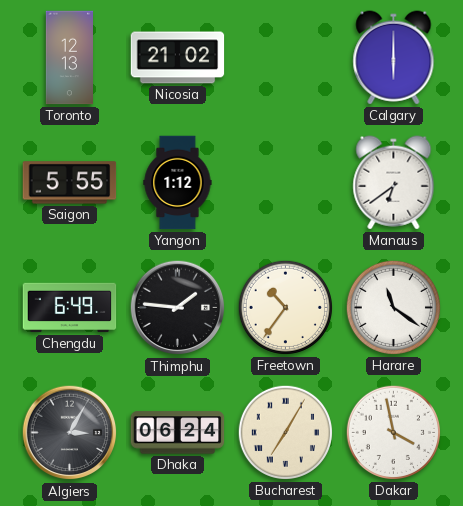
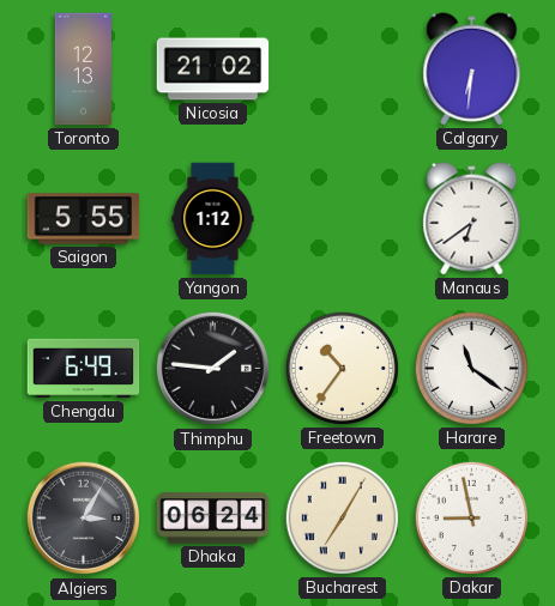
Calgary: 6:00 -> 6:31
Dakar: 3:58 -> 8:58
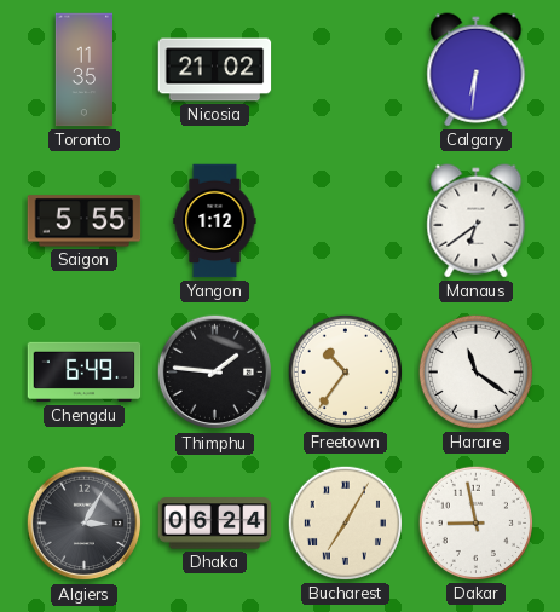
Toronto: 12:13 -> 11:35
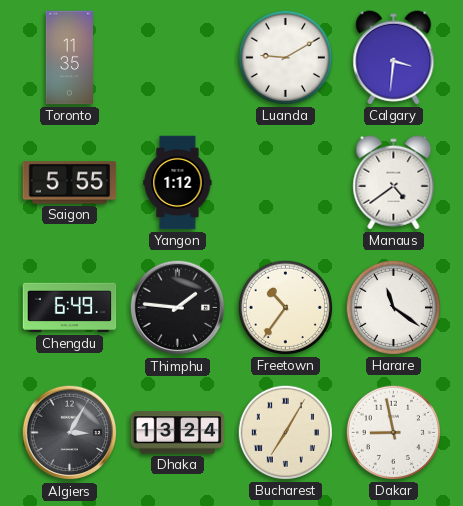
Nicosia: 21:02 -> none
Luanda: none -> 9:10
Calgary: 6:31 -> 3:31
Manaus: 6:39 -> 4:39
Dhaka: 06:24 -> 13:24
